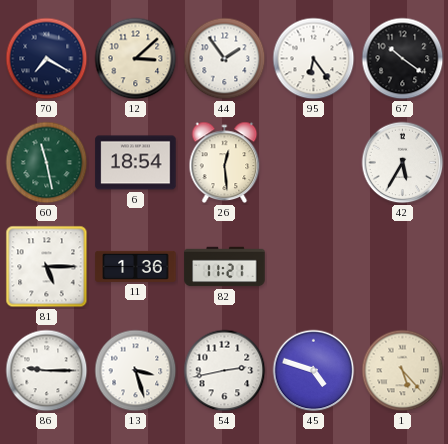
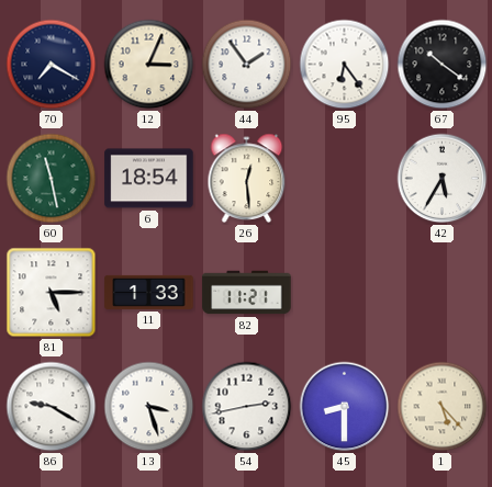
12: 3:08 -> 3:04
11: 1:36 -> 1:33
86: 9:15 -> 9:20
45: 4:48 -> 8:30
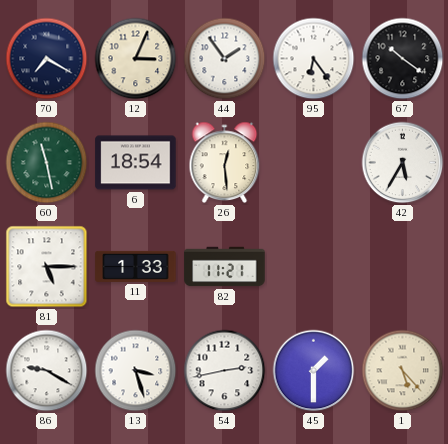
45: 8:30 -> 1:30
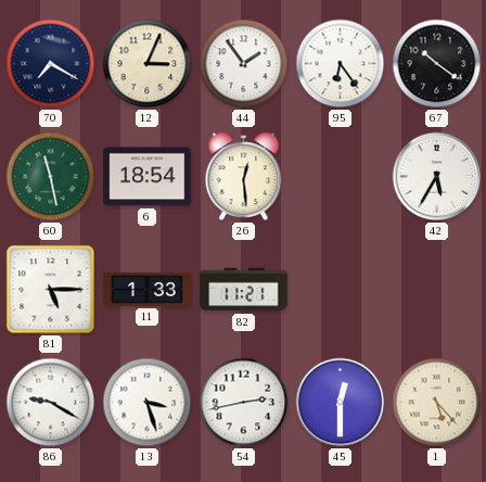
45: 1:30 -> 12:30
